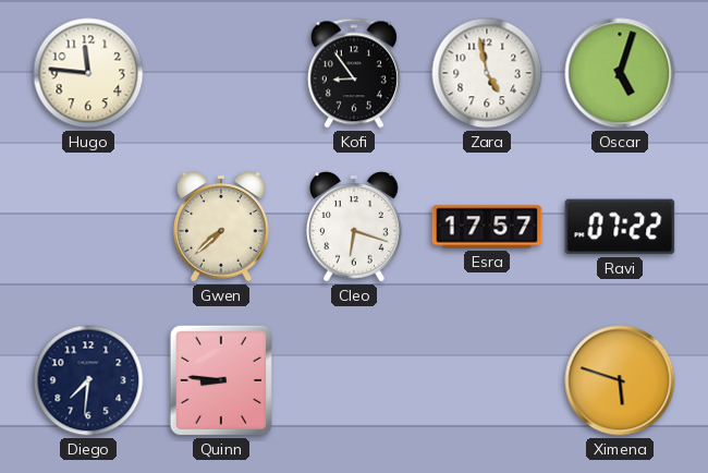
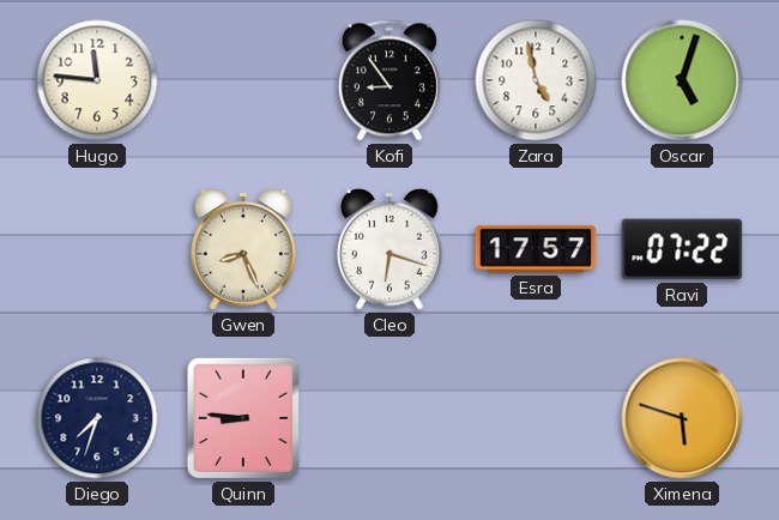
Gwen: 7:38 -> 8:26
Diego: 7:31 -> 7:33
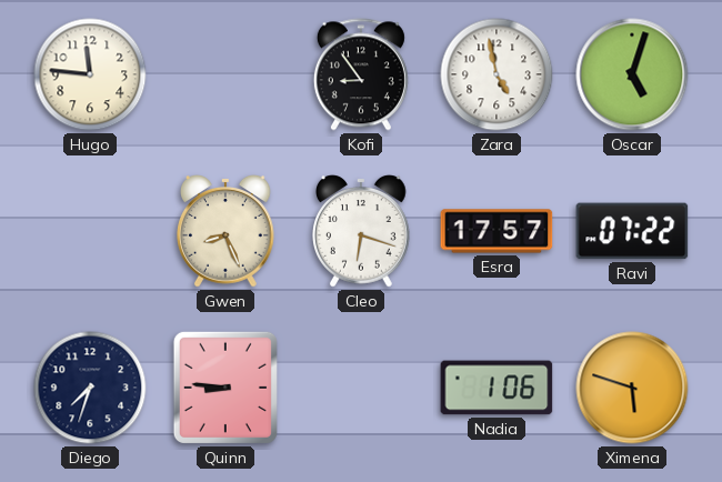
Nadia: none -> 1:06
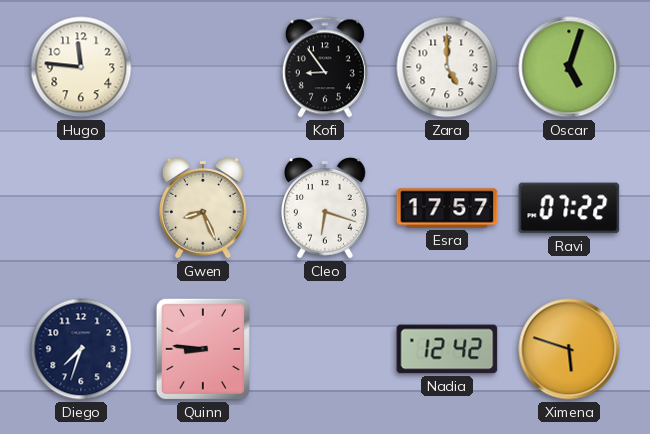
Zara: 4:58 -> 5:00
Nadia: 1:06 -> 12:42
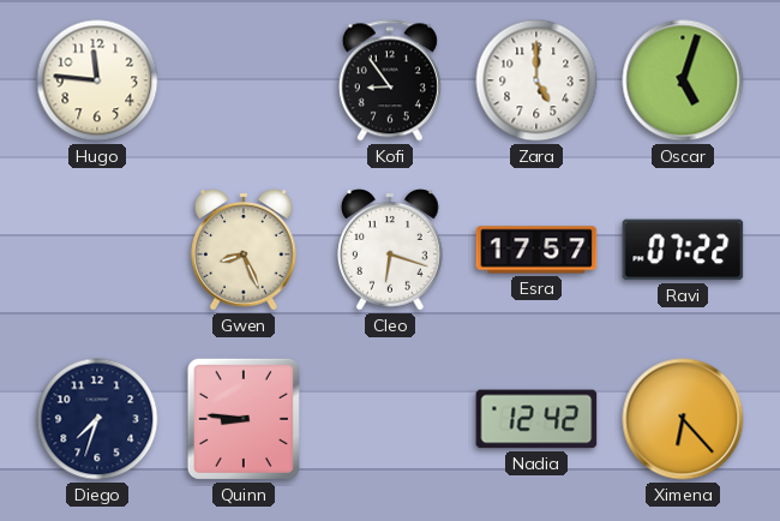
Ximena: 5:48 -> 6:23
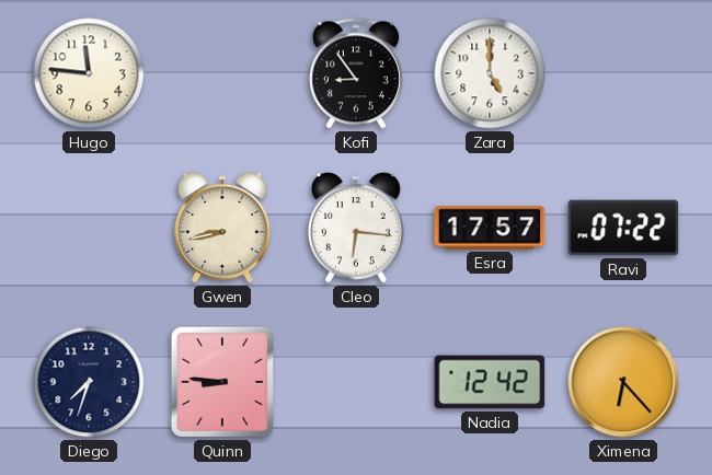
Oscar: 5:03 -> none
Gwen: 8:26 -> 8:43
Cleo: 6:18 -> 6:16
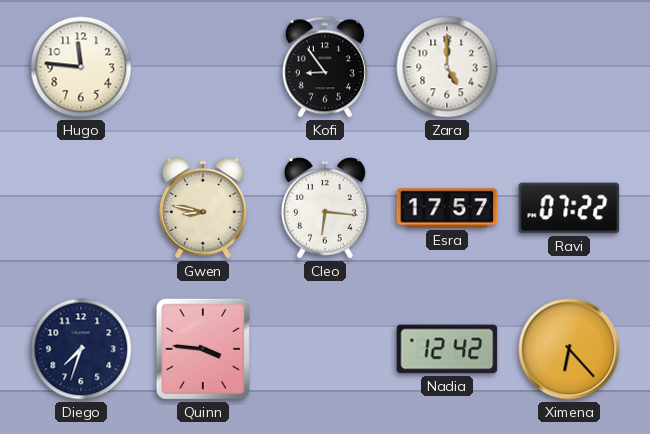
Gwen: 8:43 -> 8:47
Quinn: 8:46 -> 3:46
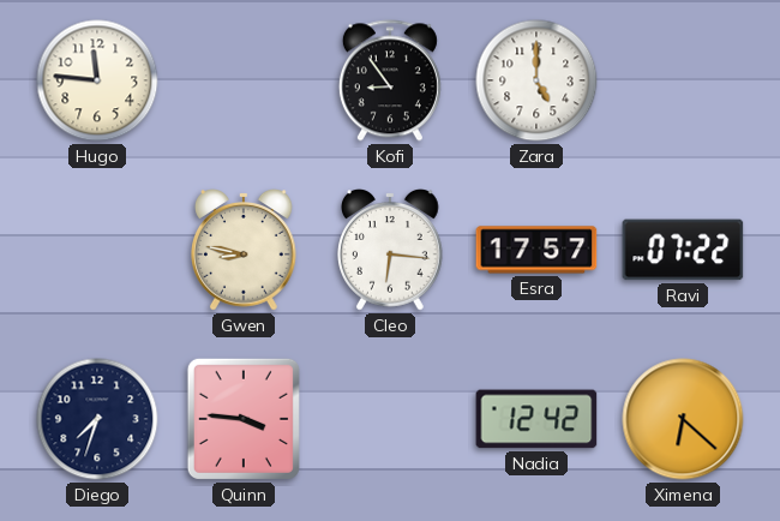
Ximena: 6:23 -> 6:22
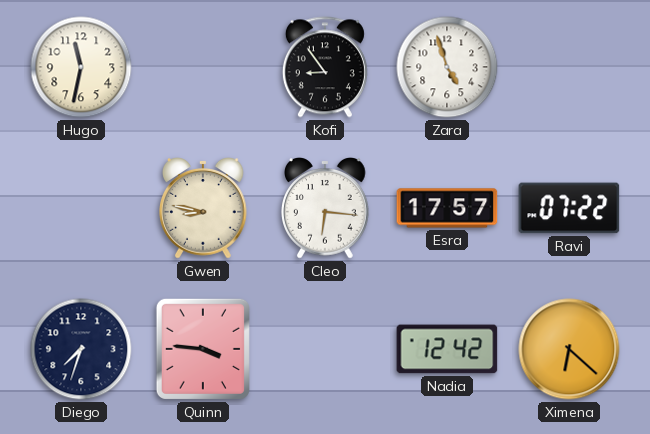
Hugo: 11:46 -> 11:32
Zara: 5:00 -> 4:57
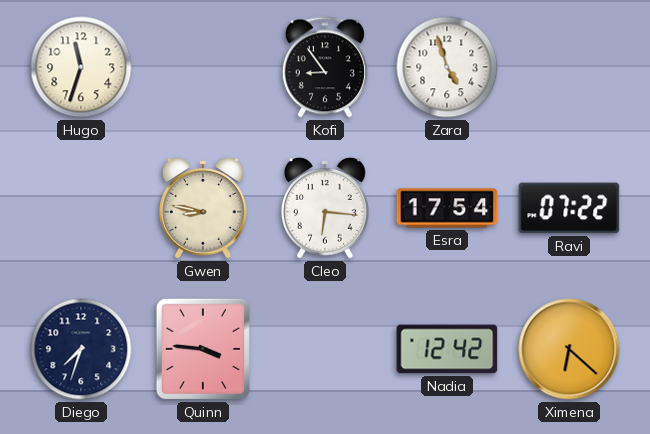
Hugo: 11:32 -> 11:33
Esra: 17:57 -> 17:54
